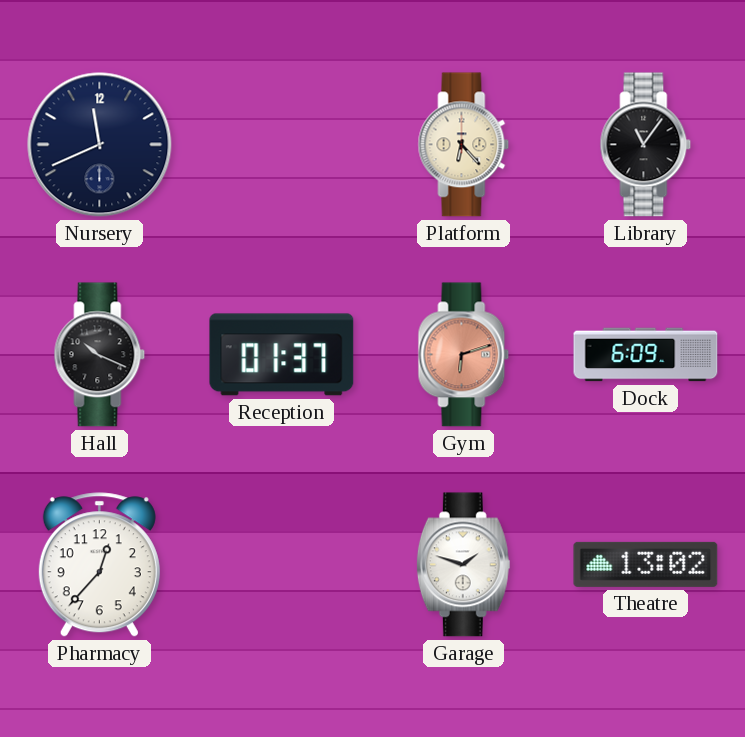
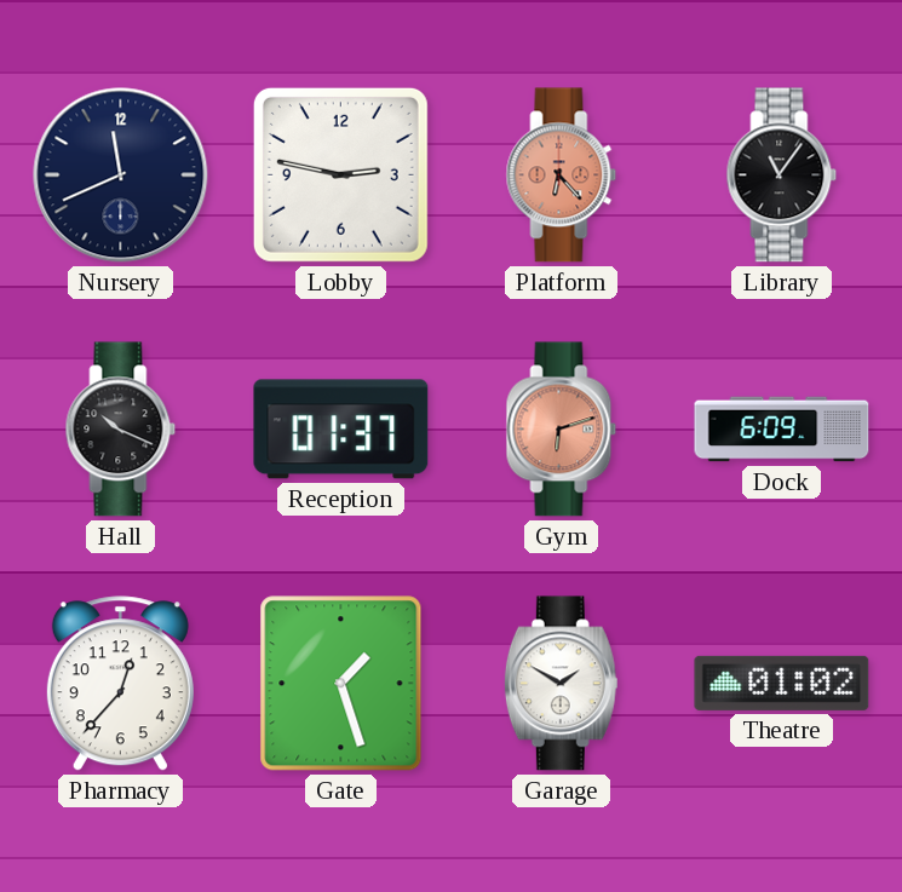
Lobby: none -> 2:47
Platform dial: cream -> salmon
Gate: none -> 1:27
Garage: 1:48 -> 1:50
Theatre: 13:02 -> 01:02
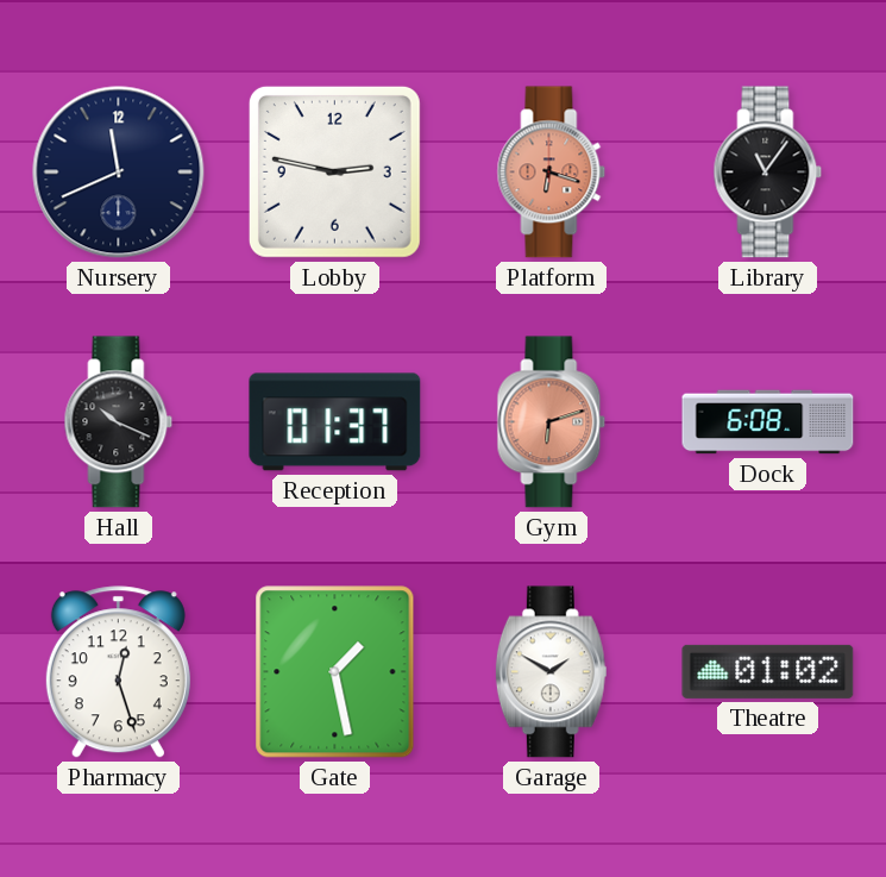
Platform: 6:23 -> 6:18
Dock: 6:09 -> 6:08
Pharmacy: 12:37 -> 12:27
Gate: 1:27 -> 1:28
